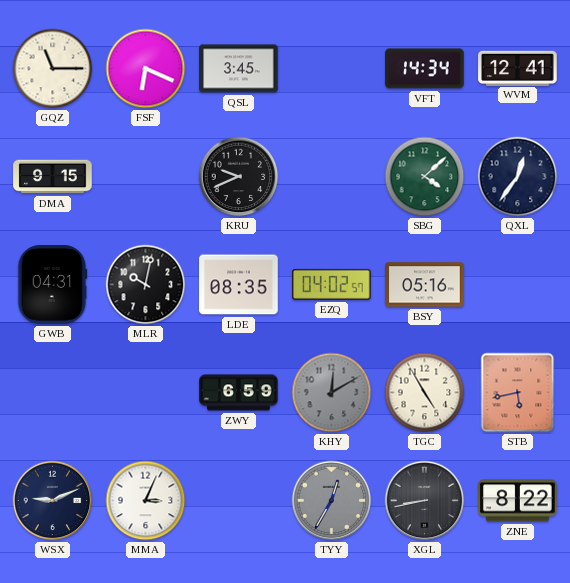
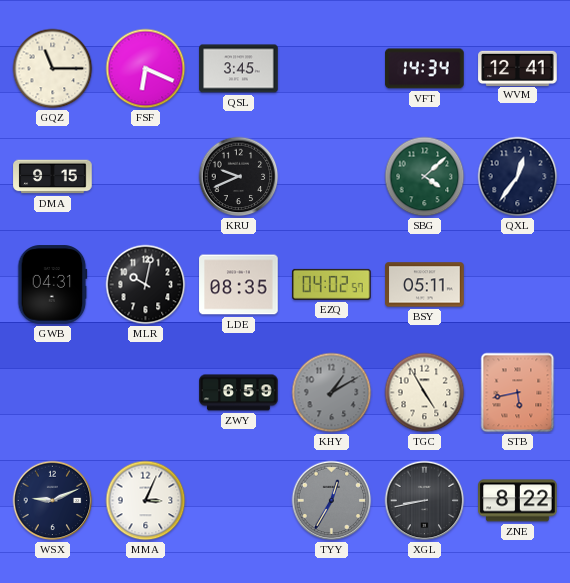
BSY: 05:16 -> 05:11
KHY: 12:10 -> 1:10
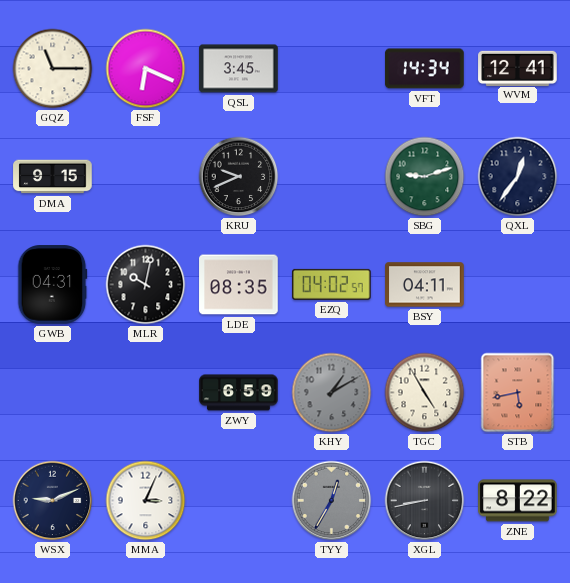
SBG: 4:08 -> 9:12
BSY: 05:11 -> 04:11
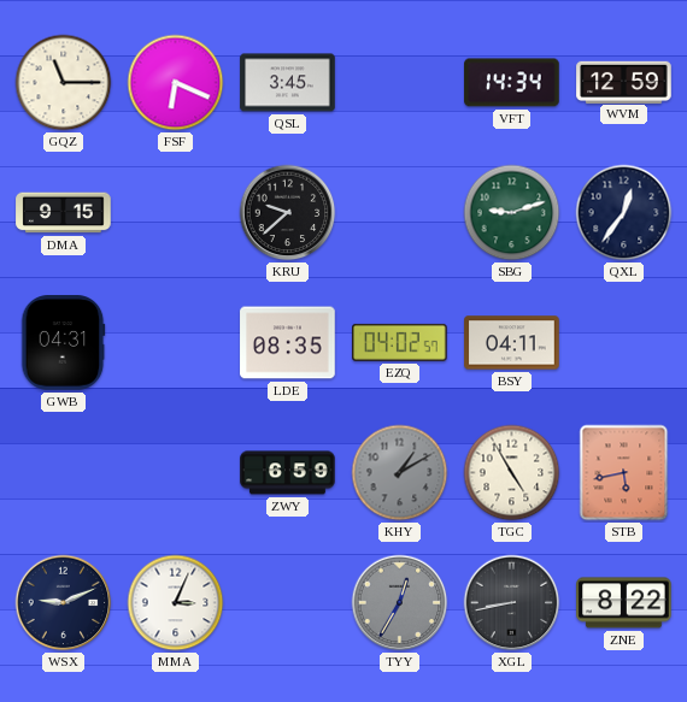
WVM: 12:41 -> 12:59
KRU: 9:41 -> 9:38
MLR: 10:02 -> none
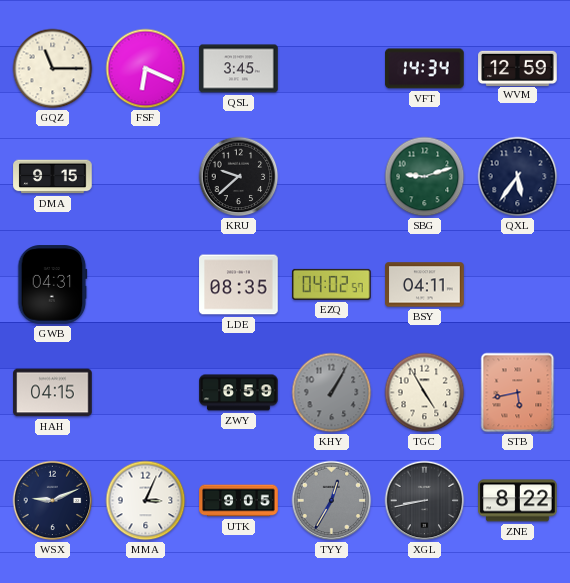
QXL: 12:36 -> 5:36
HAH: none -> 04:15
KHY: 1:10 -> 1:05
UTK: none -> 9:05
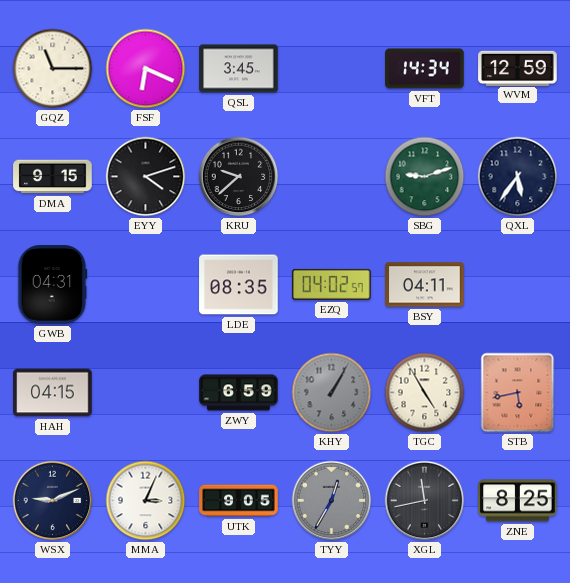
EYY: none -> 4:12
XGL: 8:43 -> 11:43
ZNE: 8:22 -> 8:25
